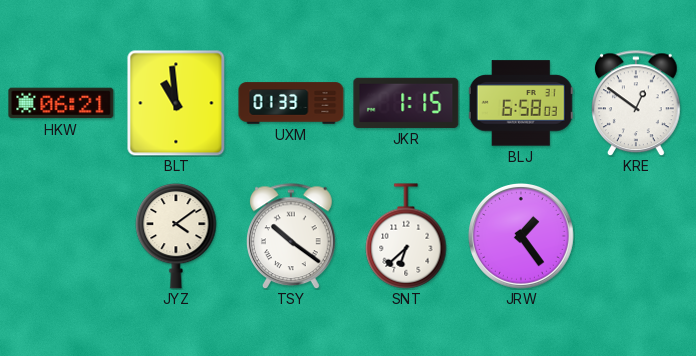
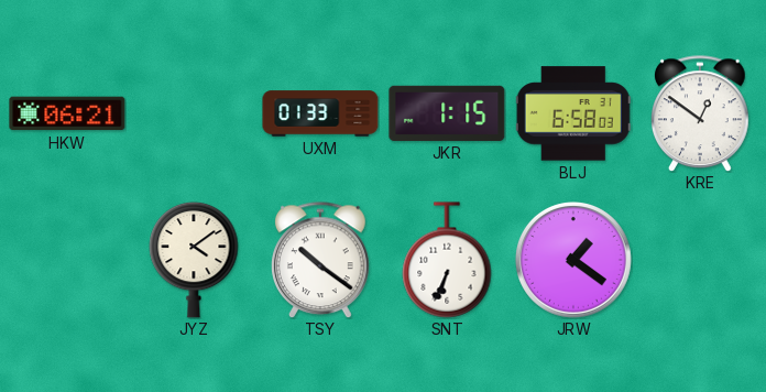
BLT: 10:59 -> none
SNT: 6:38 -> 6:34
JRW: 1:24 -> 1:21
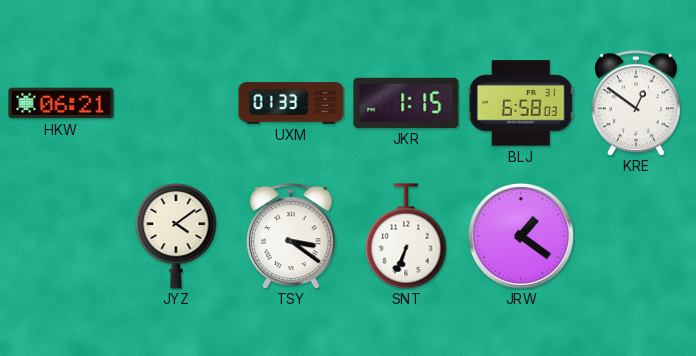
TSY: 10:21 -> 3:21
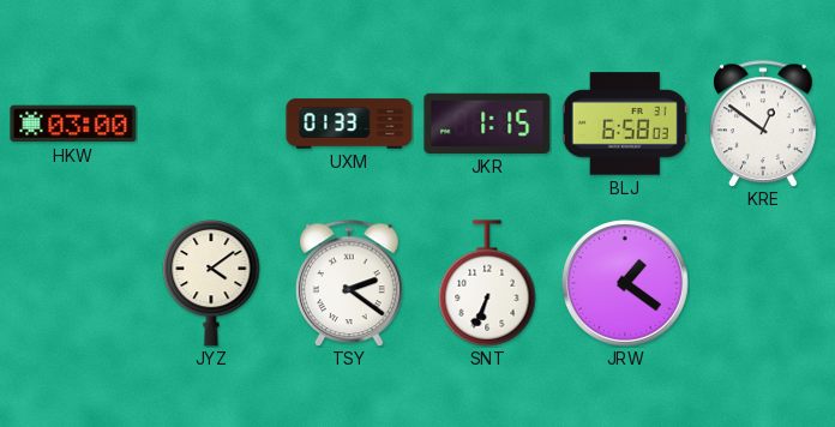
HKW: 06:21 -> 03:00
TSY: 3:21 -> 2:21
